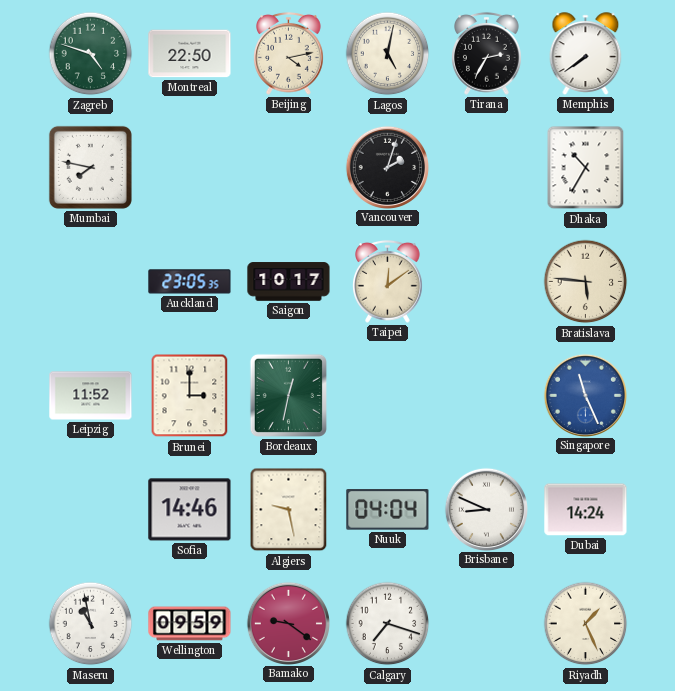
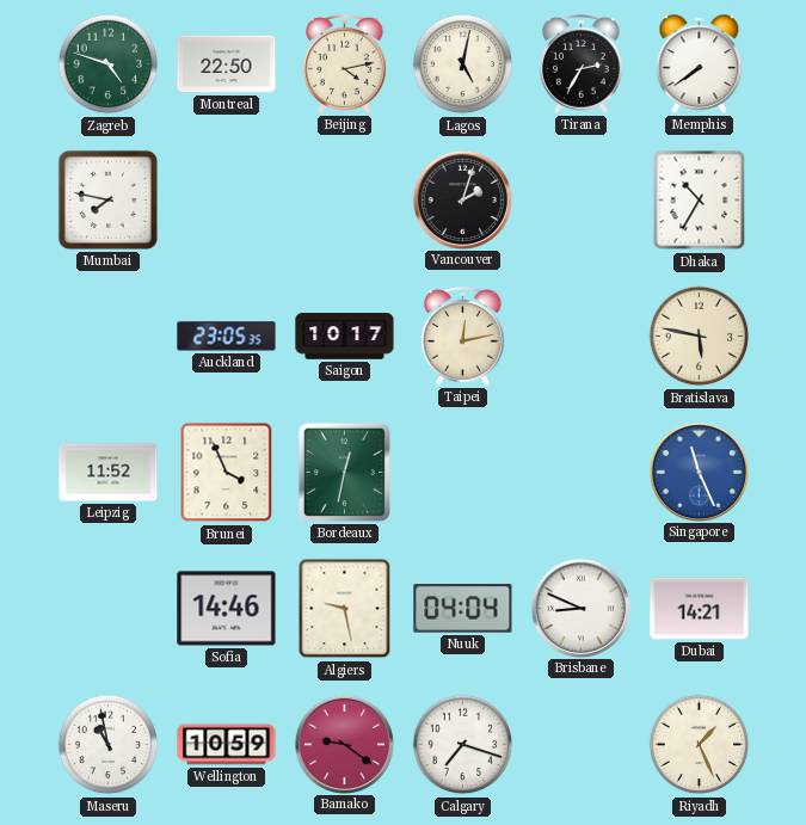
Taipei: 12:09 -> 12:13
Bratislava: 5:46 -> 5:47
Brunei: 3:00 -> 3:56
Dubai: 14:24 -> 14:21
Wellington: 09:59 -> 10:59
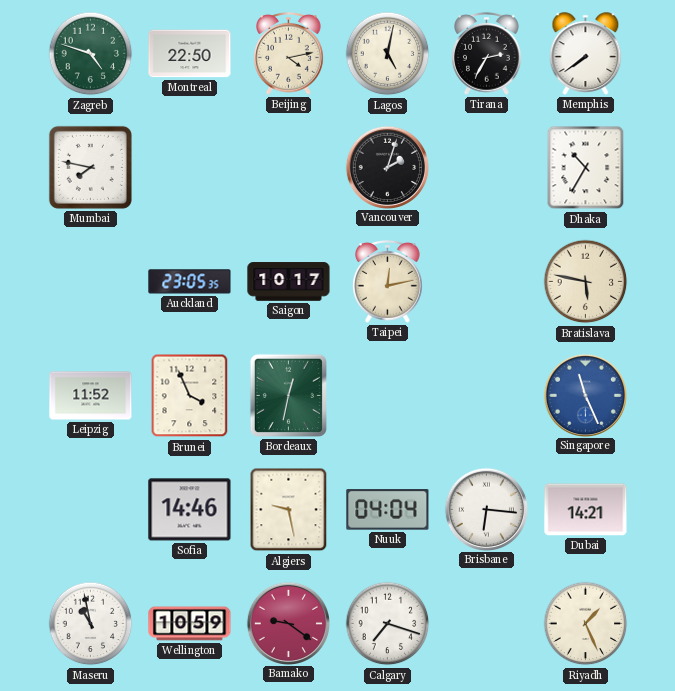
Brisbane: 8:49 -> 6:16
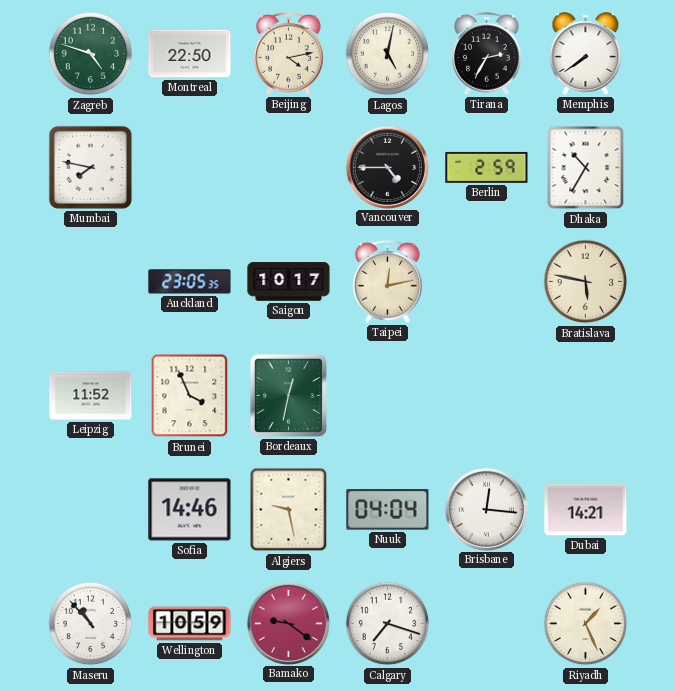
Vancouver: 2:03 -> 4:45
Berlin: none -> 2:59
Singapore: 11:26 -> none
Brisbane: 6:16 -> 12:16
Maseru: 10:58 -> 10:53
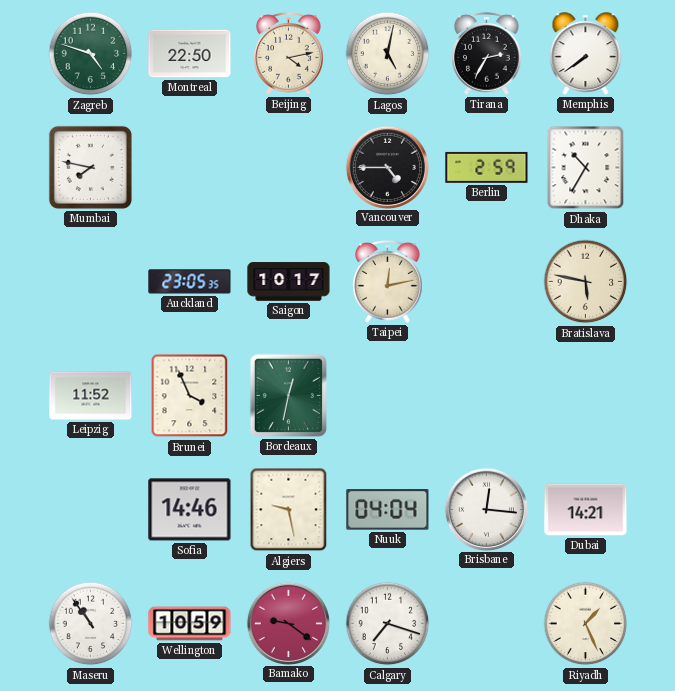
Maseru: 10:53 -> 10:54
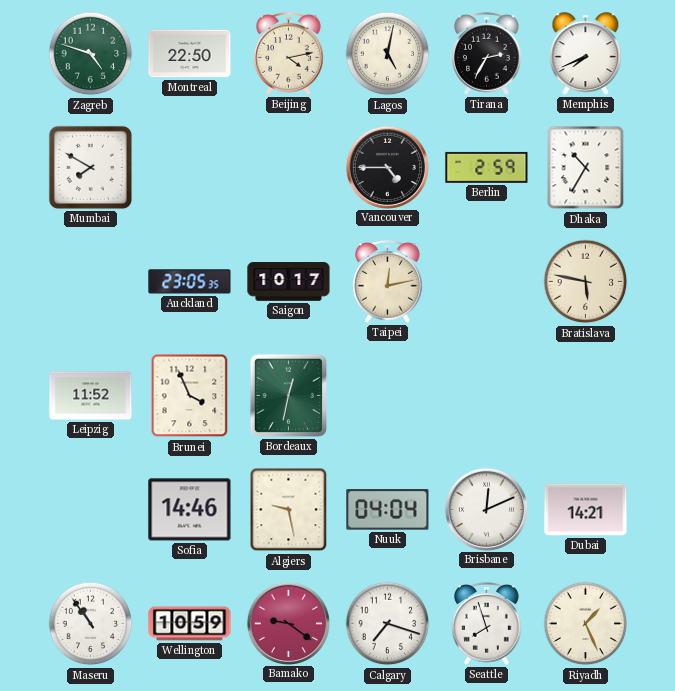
Memphis: 7:39 -> 7:41
Mumbai: 7:47 -> 7:50
Brisbane: 12:16 -> 12:11
Seattle: none -> 7:57
